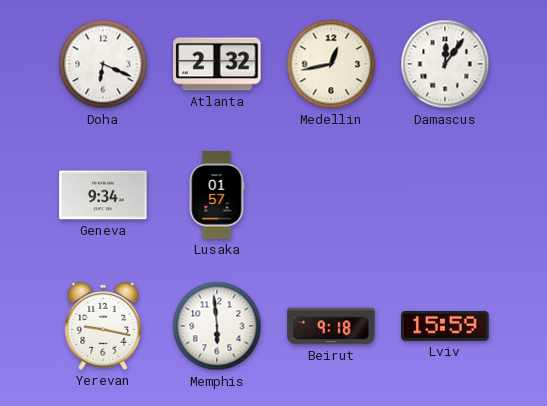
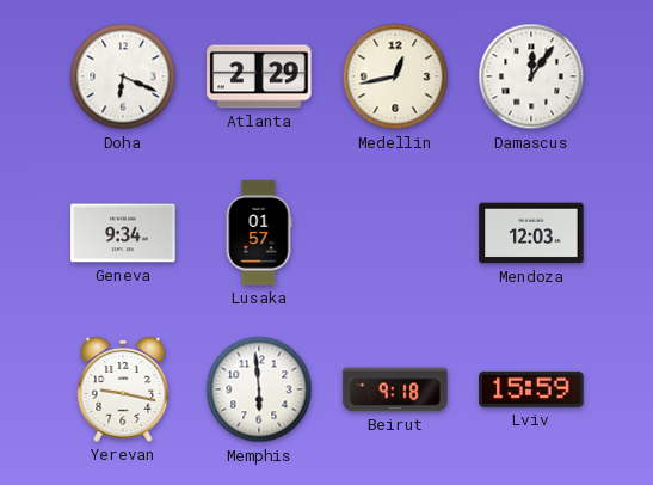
Atlanta: 2:32 -> 2:29
Mendoza: none -> 12:03
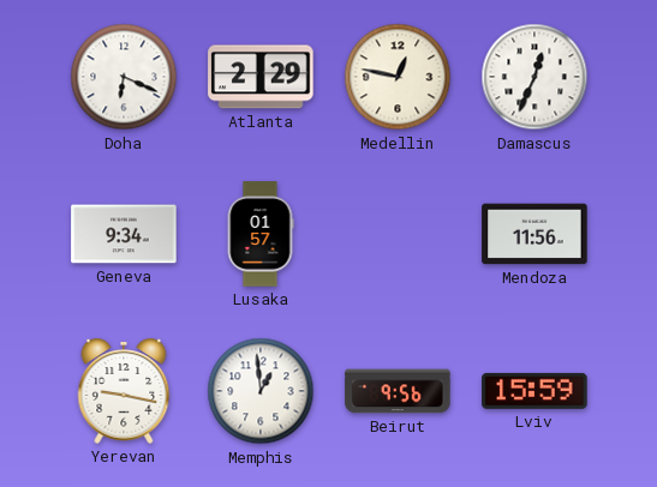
Medellin: 12:43 -> 12:47
Damascus: 12:06 -> 12:34
Mendoza: 12:03 -> 11:56
Memphis: 5:59 -> 12:59
Beirut: 9:18 -> 9:56
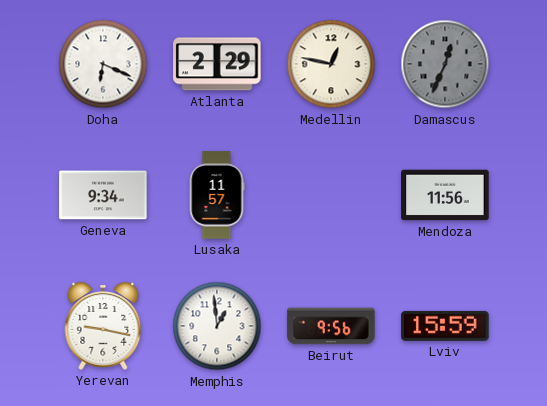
Damascus dial: white -> grey
Lusaka: 01:57 -> 11:57
